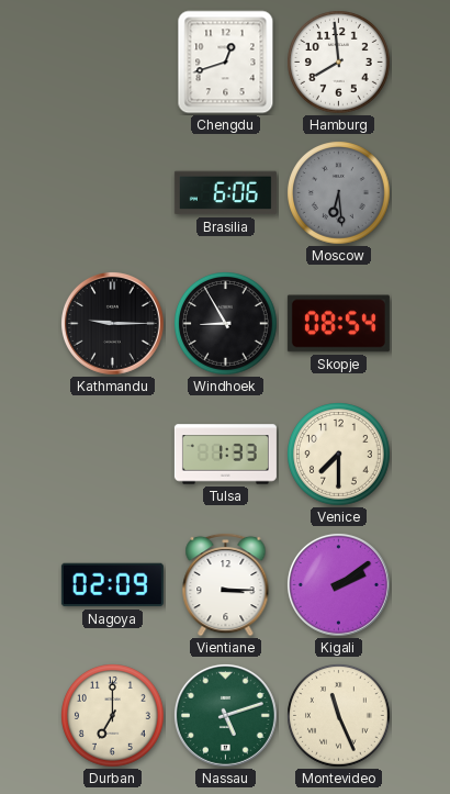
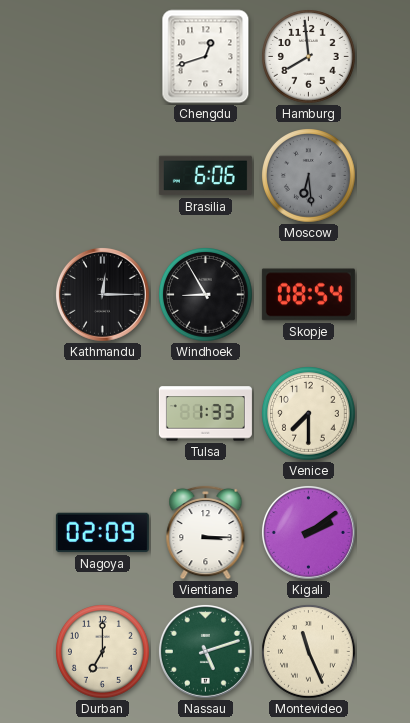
Kathmandu: 9:15 -> 12:15
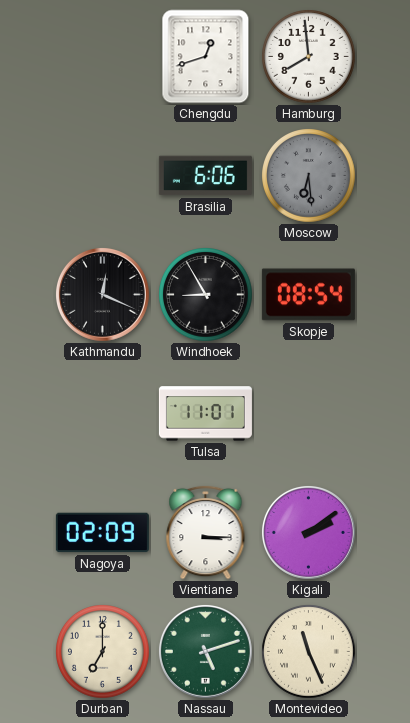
Kathmandu: 12:15 -> 12:19
Tulsa: 1:33 -> 11:01
Venice: 7:30 -> none
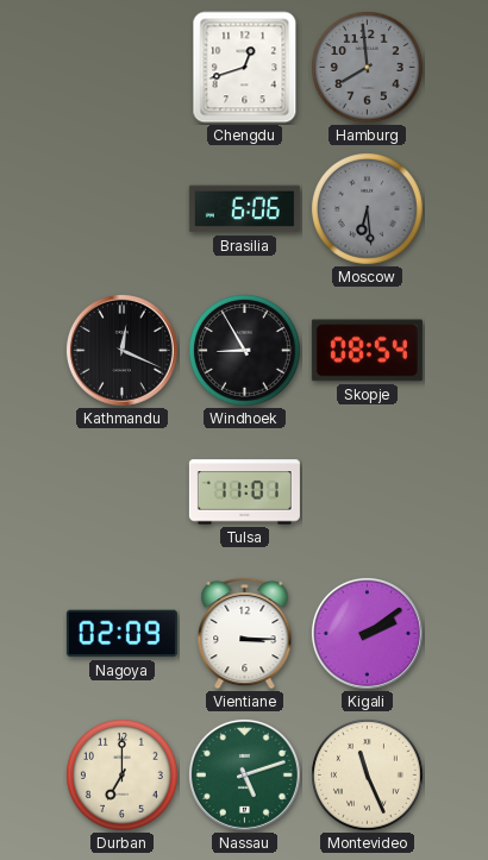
Hamburg dial: white -> grey
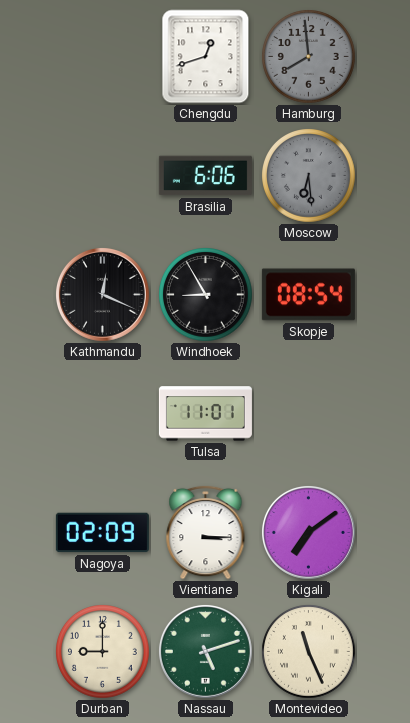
Kigali: 2:09 -> 7:09
Durban: 7:00 -> 9:00
